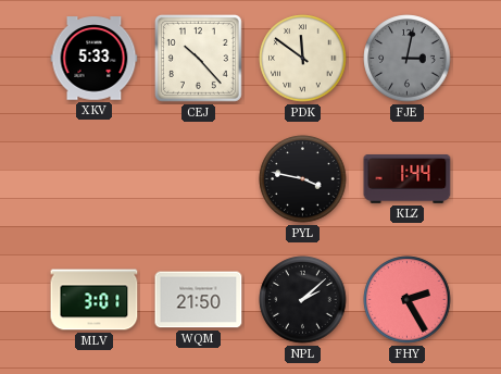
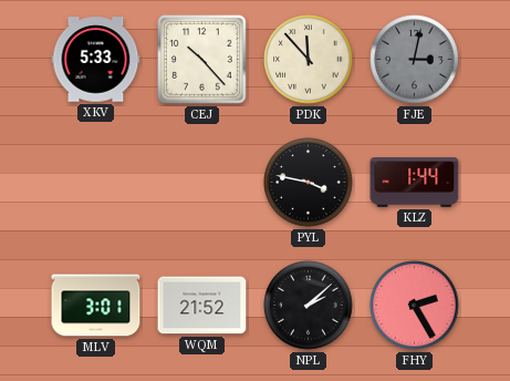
PDK: 11:51 -> 11:53
WQM: 21:50 -> 21:52
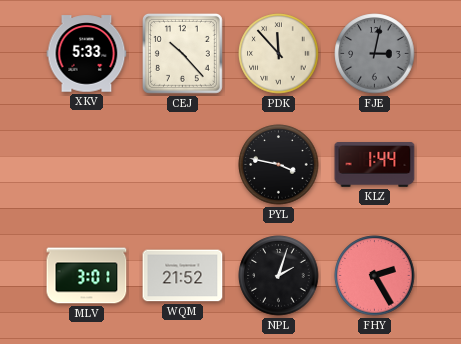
NPL: 2:08 -> 2:03
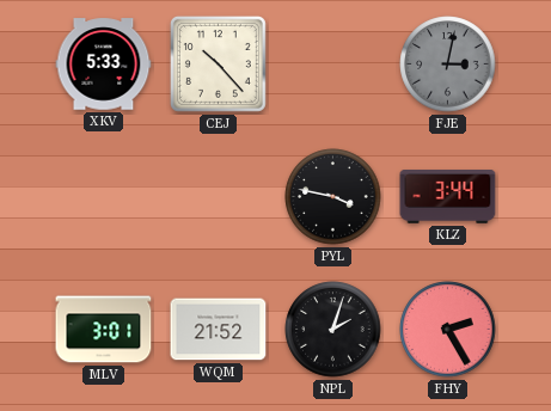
PDK: 11:53 -> none
KLZ: 1:44 -> 3:44
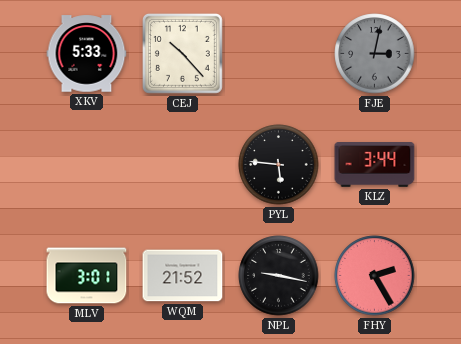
PYL: 3:47 -> 5:46
NPL: 2:03 -> 9:17
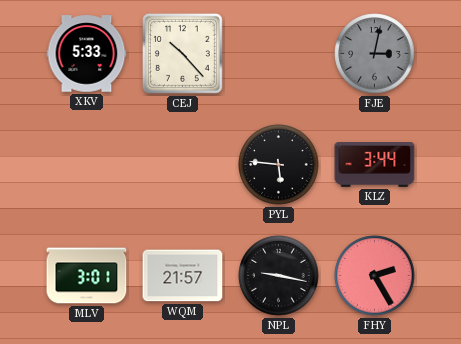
WQM: 21:52 -> 21:57
